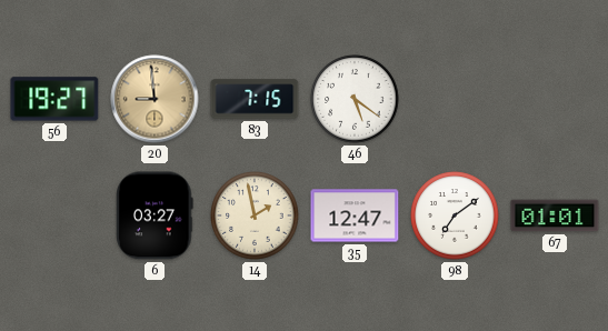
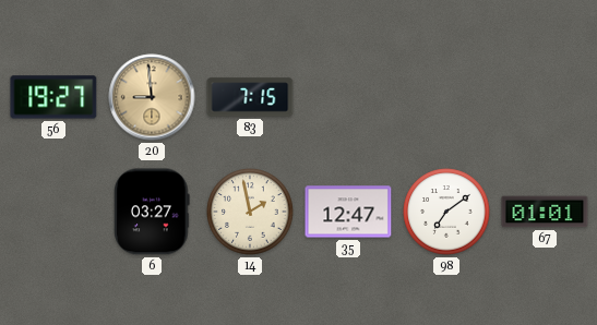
46: 5:21 -> none
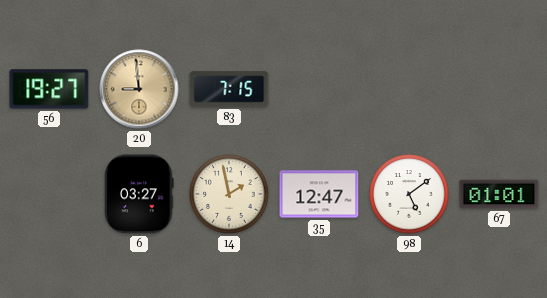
98: 7:09 -> 5:09
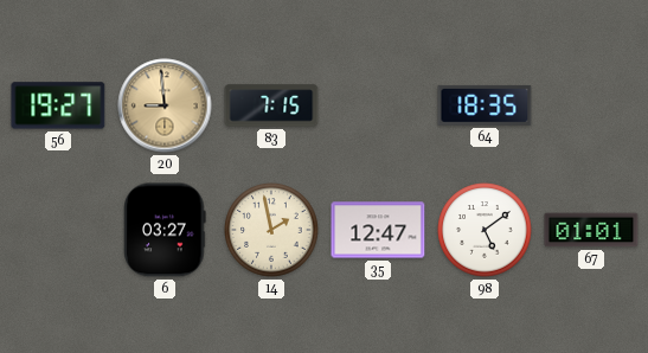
64: none -> 18:35
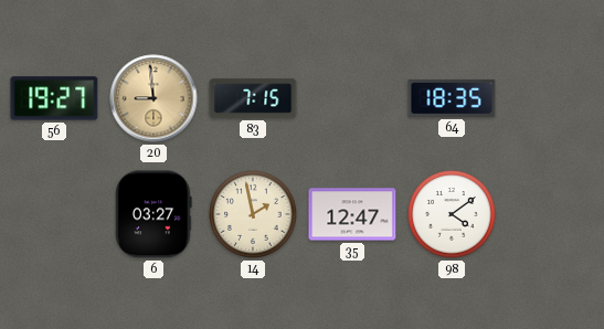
98: 5:09 -> 4:09
67: 01:01 -> none
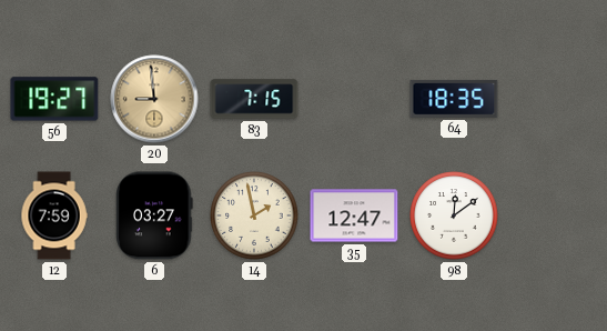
12: none -> 7:59
98: 4:09 -> 12:09
